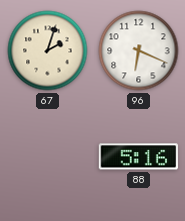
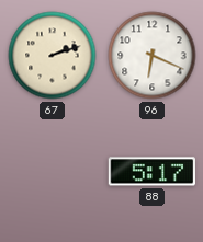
67: 2:03 -> 2:12
88: 5:16 -> 5:17
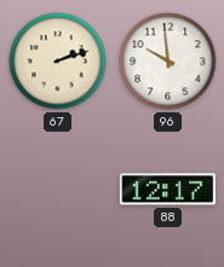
96: 6:19 -> 9:59
88: 5:17 -> 12:17
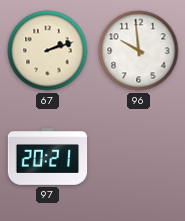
97: none -> 20:21
88: 12:17 -> none
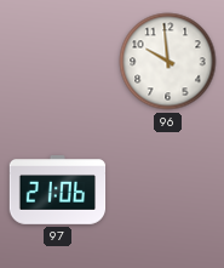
67: 2:12 -> none
97: 20:21 -> 21:06
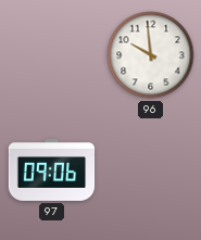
97: 21:06 -> 09:06
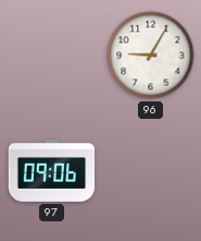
96: 9:59 -> 9:05
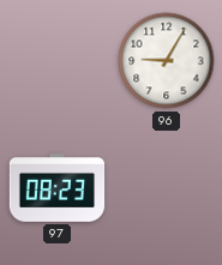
97: 09:06 -> 08:23
